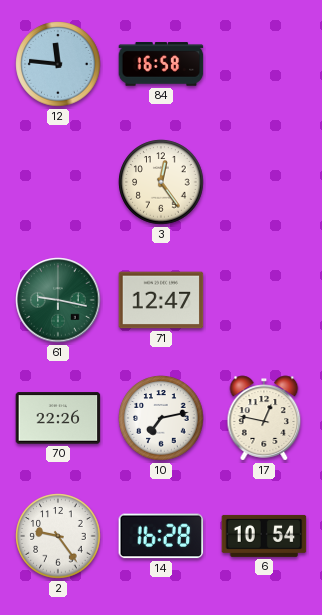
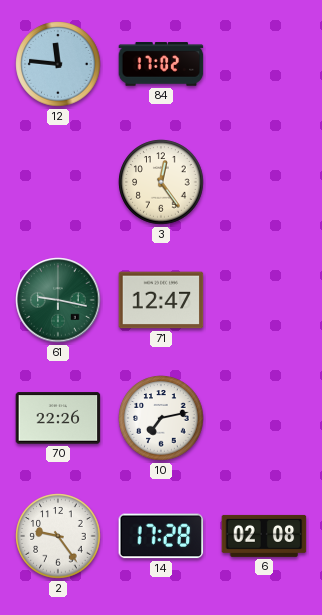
84: 16:58 -> 17:02
17: 12:47 -> none
14: 16:28 -> 17:28
6: 10:54 -> 02:08
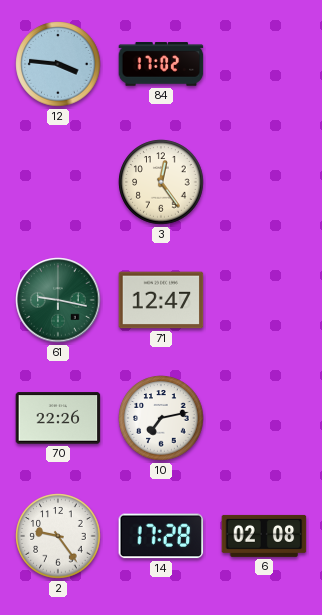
12: 11:46 -> 3:46
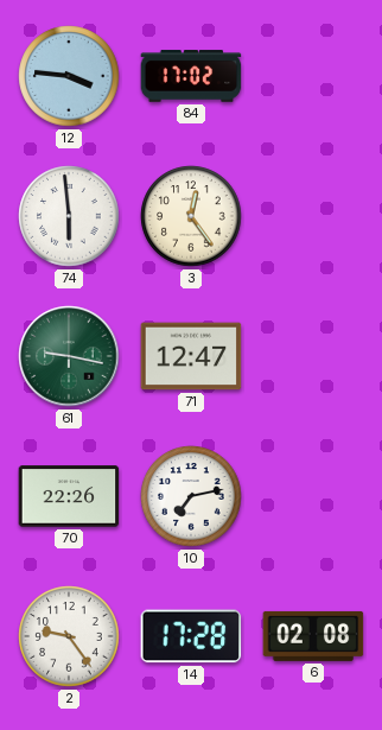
74: none -> 5:59
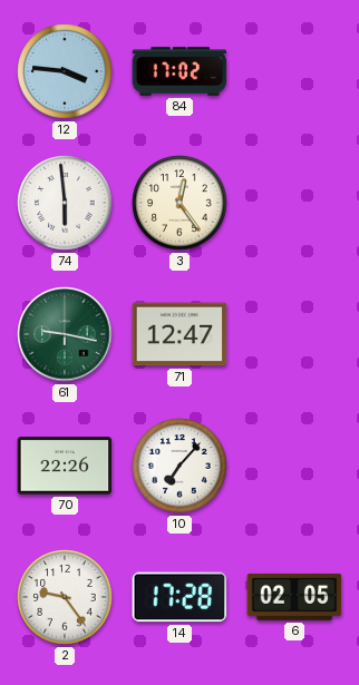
10: 7:13 -> 7:07
6: 02:08 -> 02:05
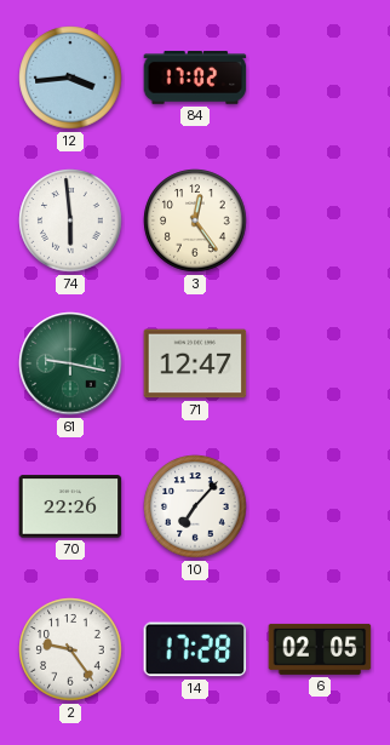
12: 3:46 -> 3:44
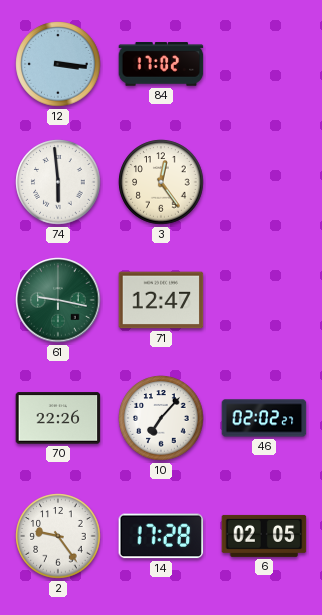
12: 3:44 -> 3:16
46: none -> 02:02
